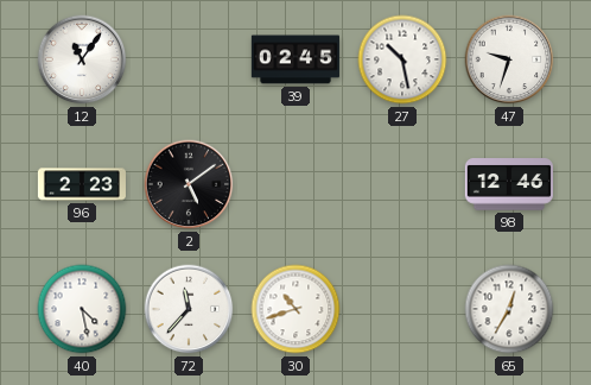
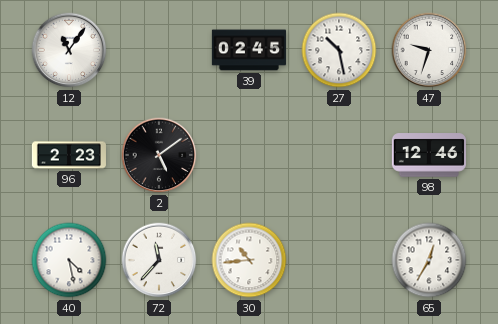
30: 10:42 -> 10:44
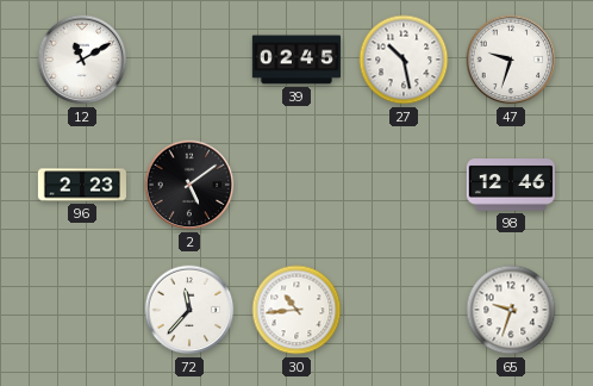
12: 11:06 -> 11:10
40: 4:28 -> none
65: 12:35 -> 9:33
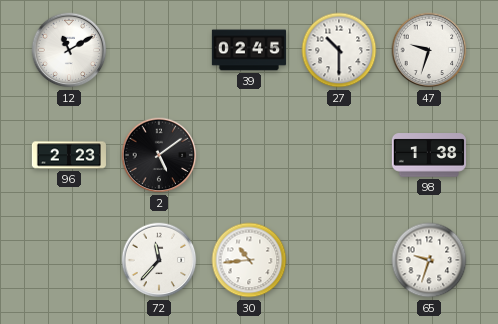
27: 10:28 -> 10:30
98: 12:46 -> 1:38
